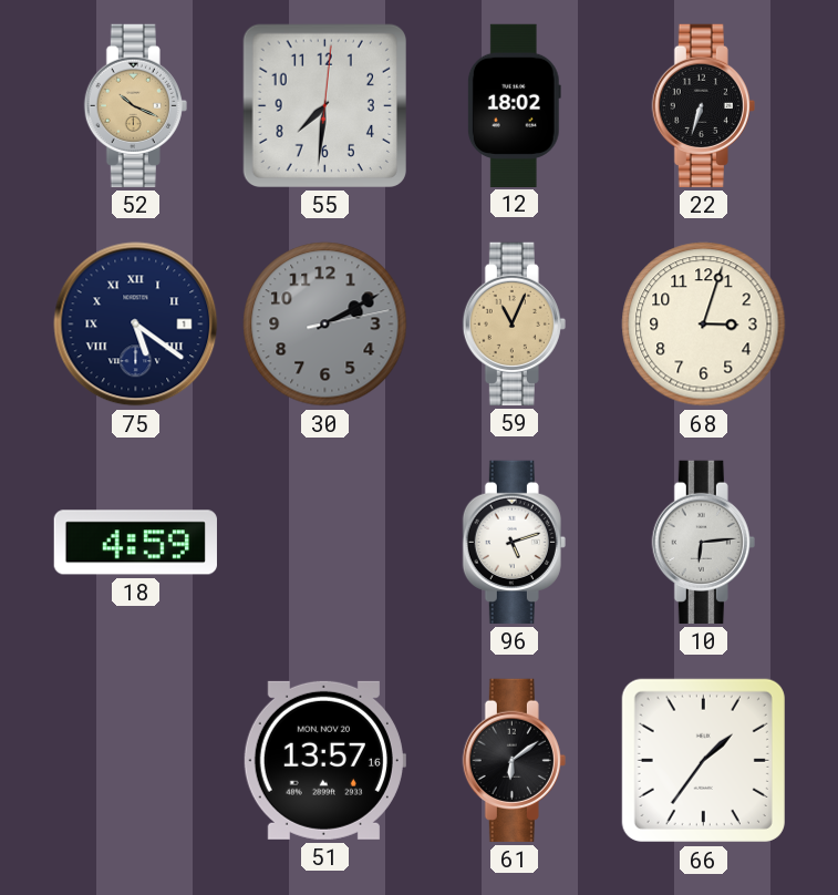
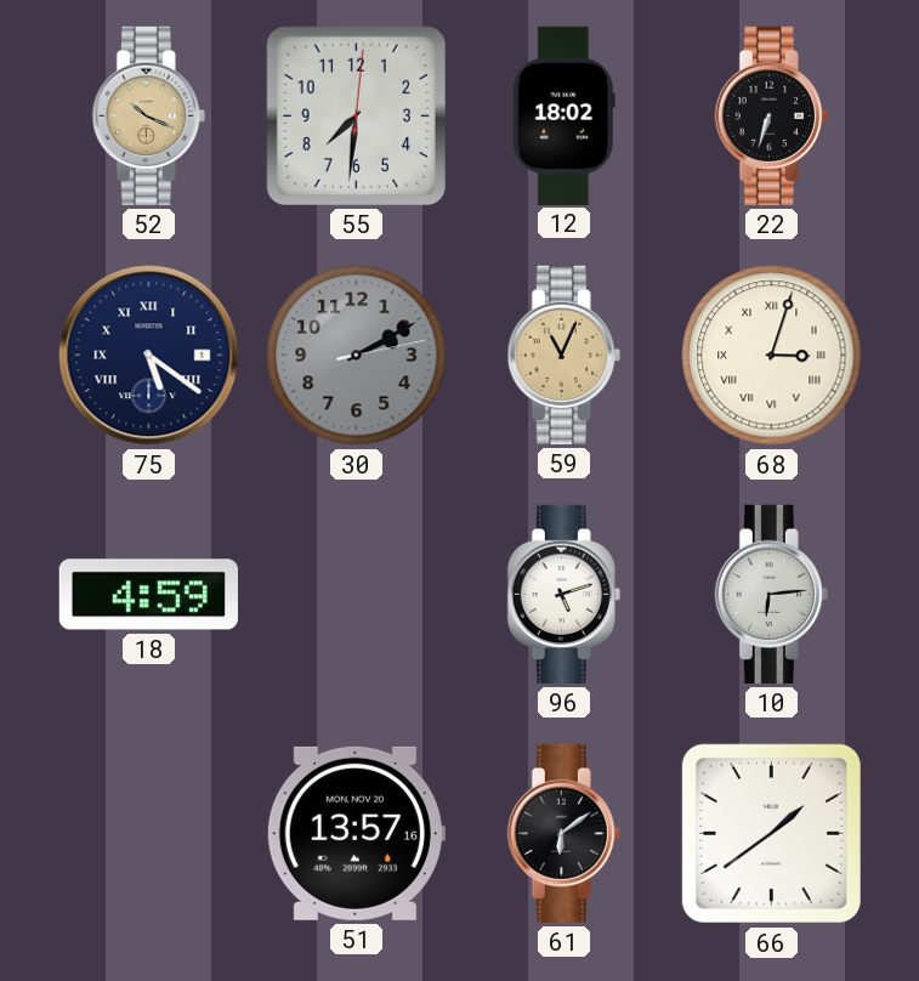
68 numerals: Arabic -> Roman
66: 1:36 -> 1:39
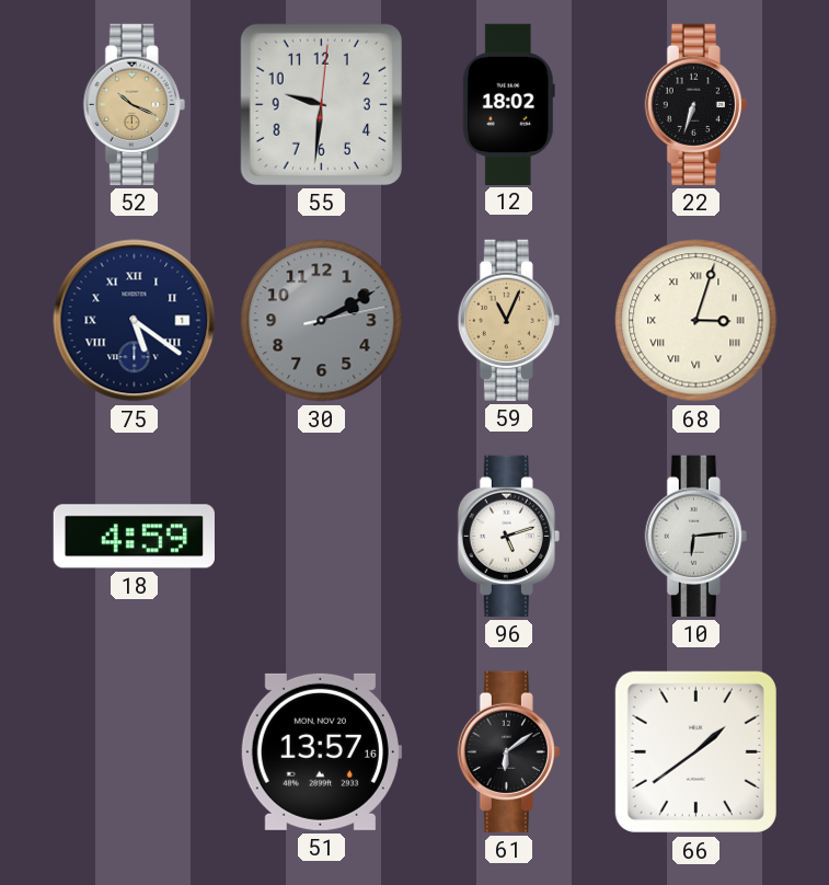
55: 7:31 -> 9:31
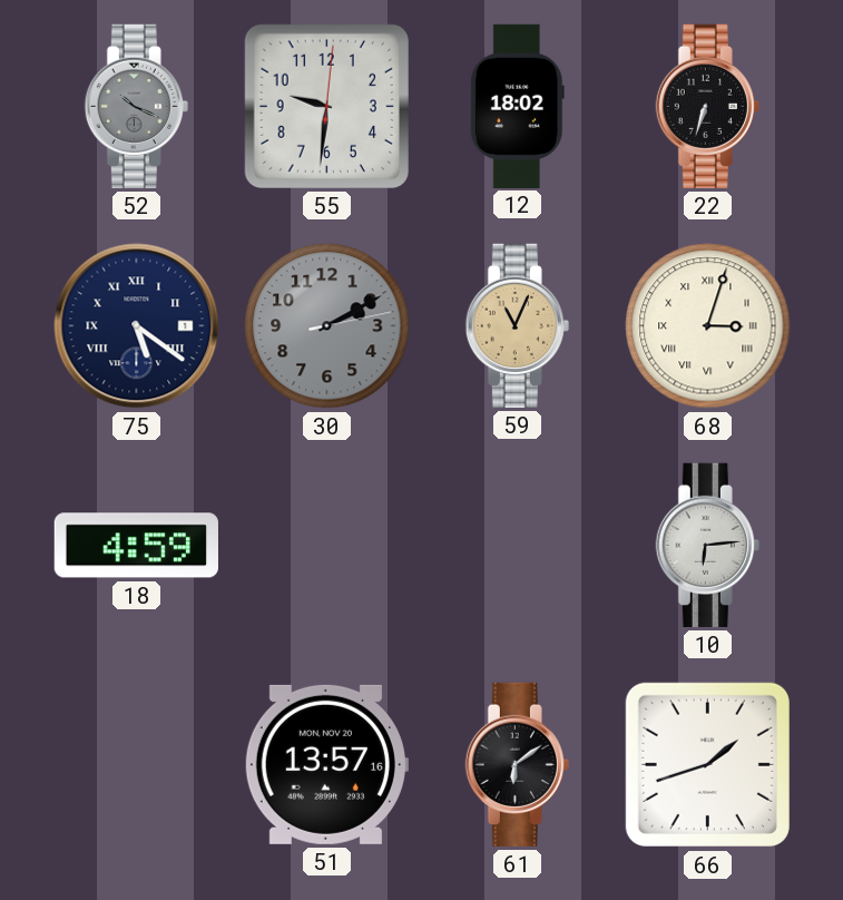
52 dial: champagne -> grey
96: 5:12 -> none
66: 1:39 -> 1:42
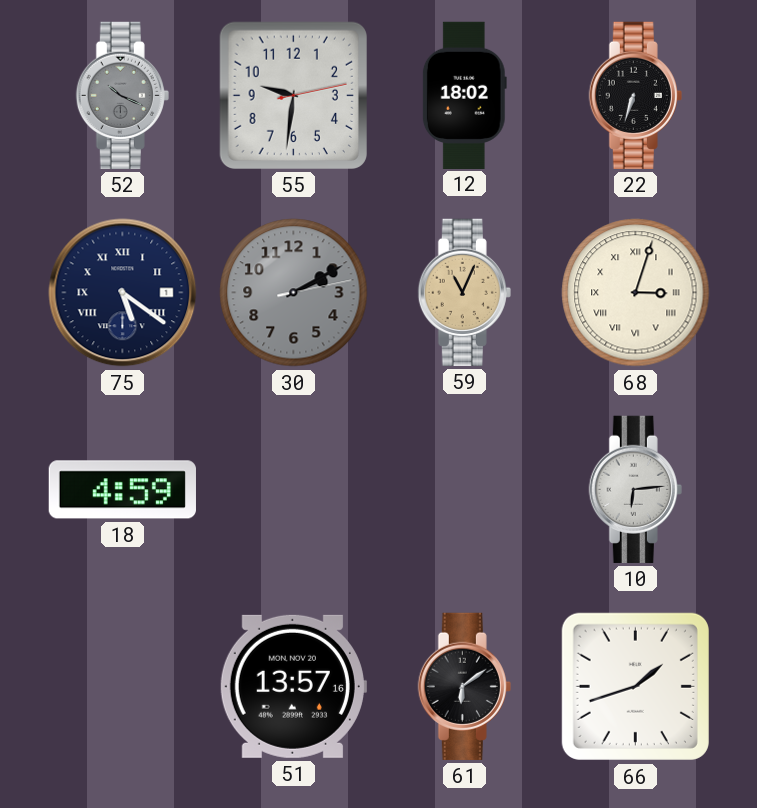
55: 9:31:01 -> 9:31:13
